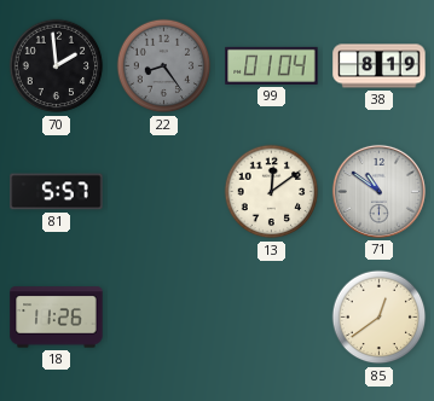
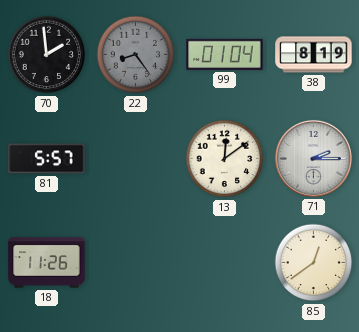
71: 10:51 -> 2:15
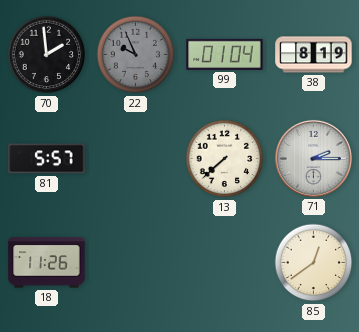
22: 8:24 -> 9:56
13: 12:09 -> 7:38
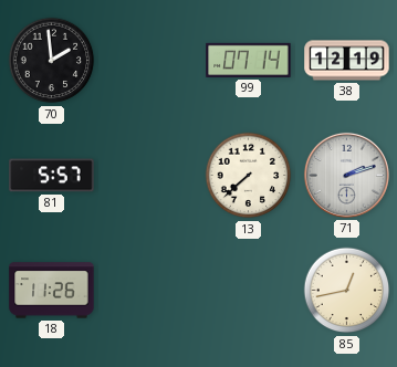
22: 9:56 -> none
99: 01:04 -> 07:14
38: 8:19 -> 12:19
71: 2:15 -> 2:12
85: 12:39 -> 12:43
